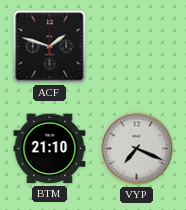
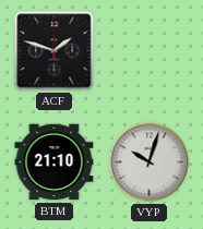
VYP: 7:19 -> 10:03
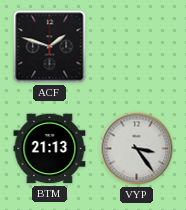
BTM: 21:10 -> 21:13
VYP: 10:03 -> 3:24
